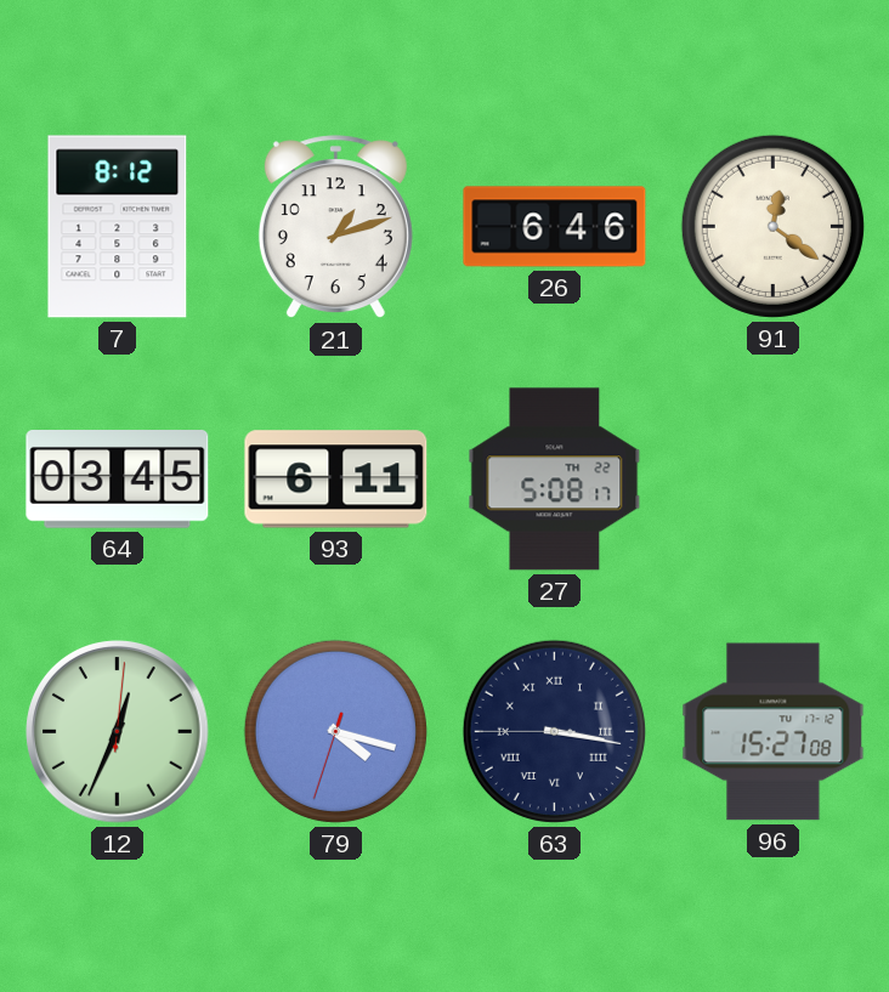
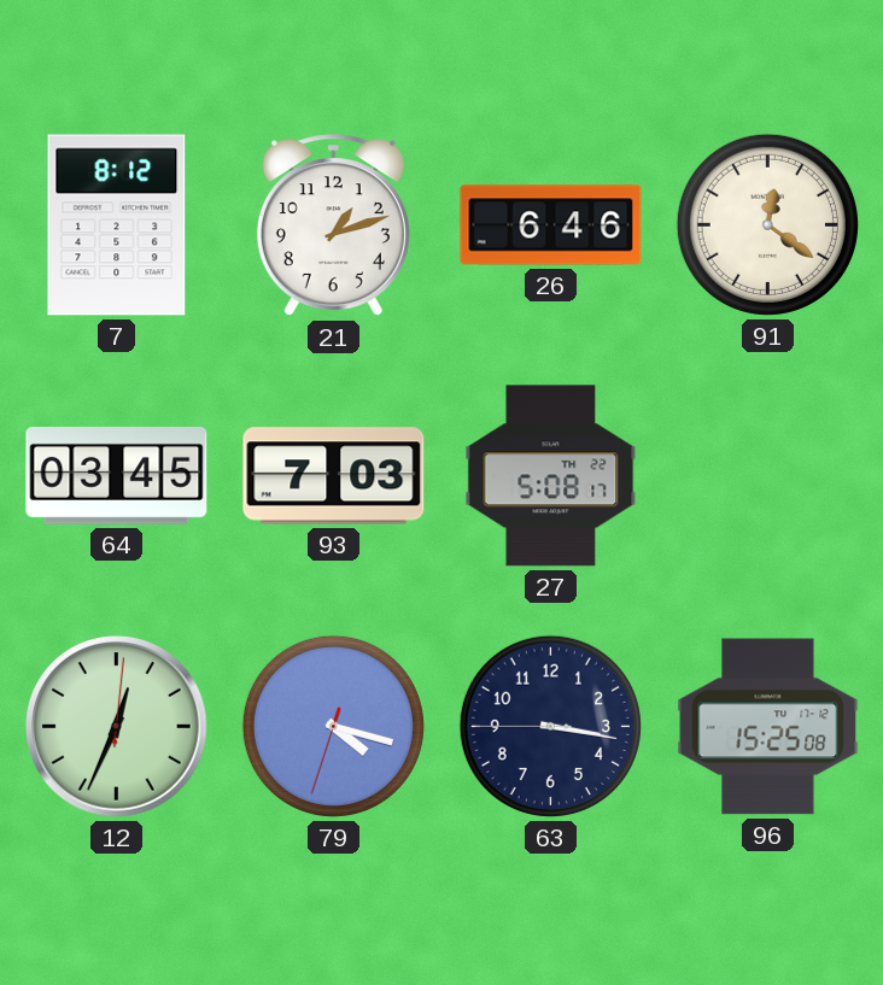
93: 6:11 -> 7:03
63 numerals: Roman -> Arabic
96: 15:27 -> 15:25
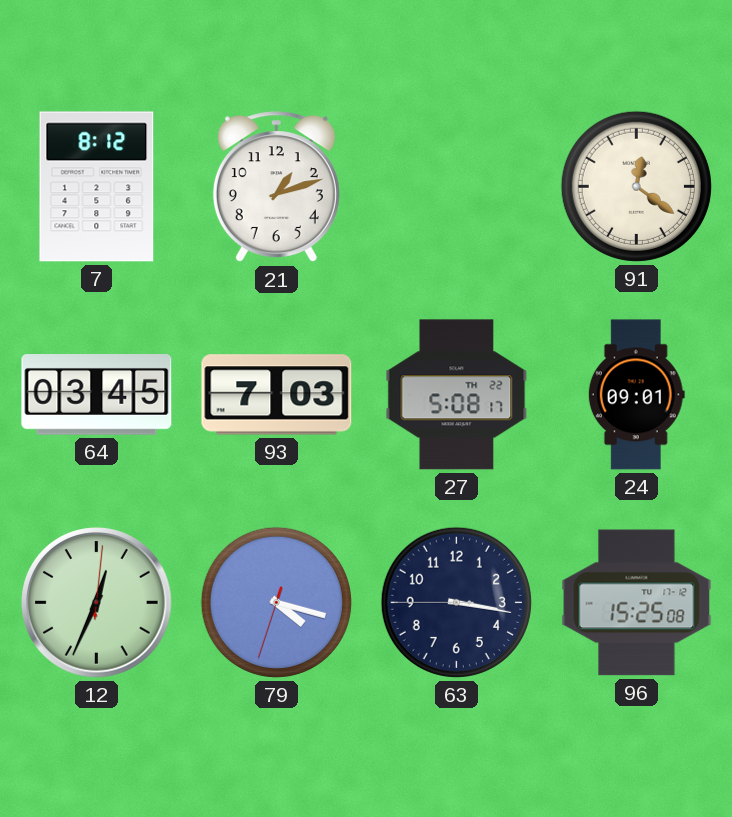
26: 6:46 -> none
24: none -> 09:01
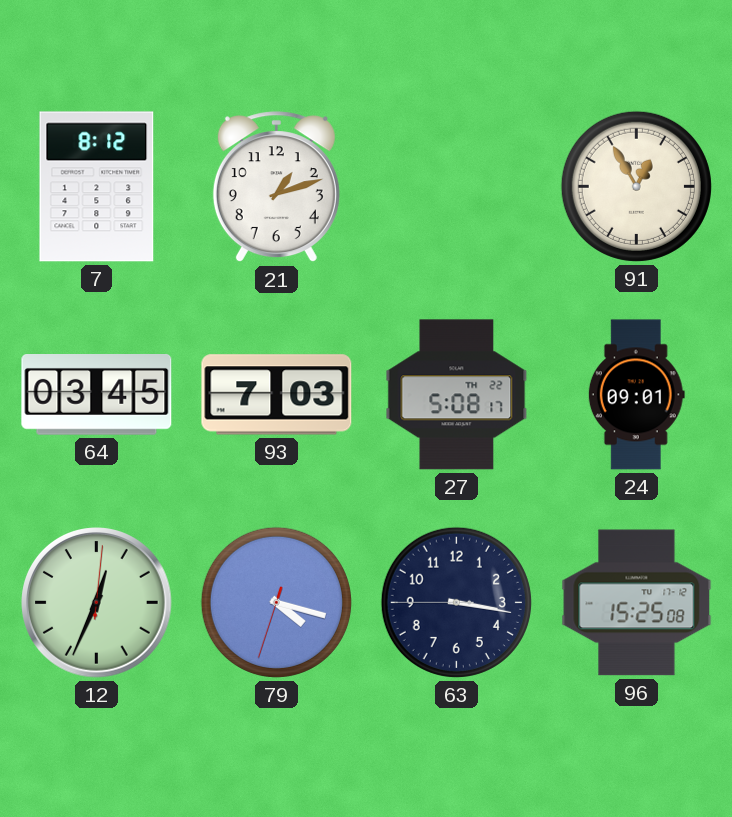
91: 12:21 -> 12:55
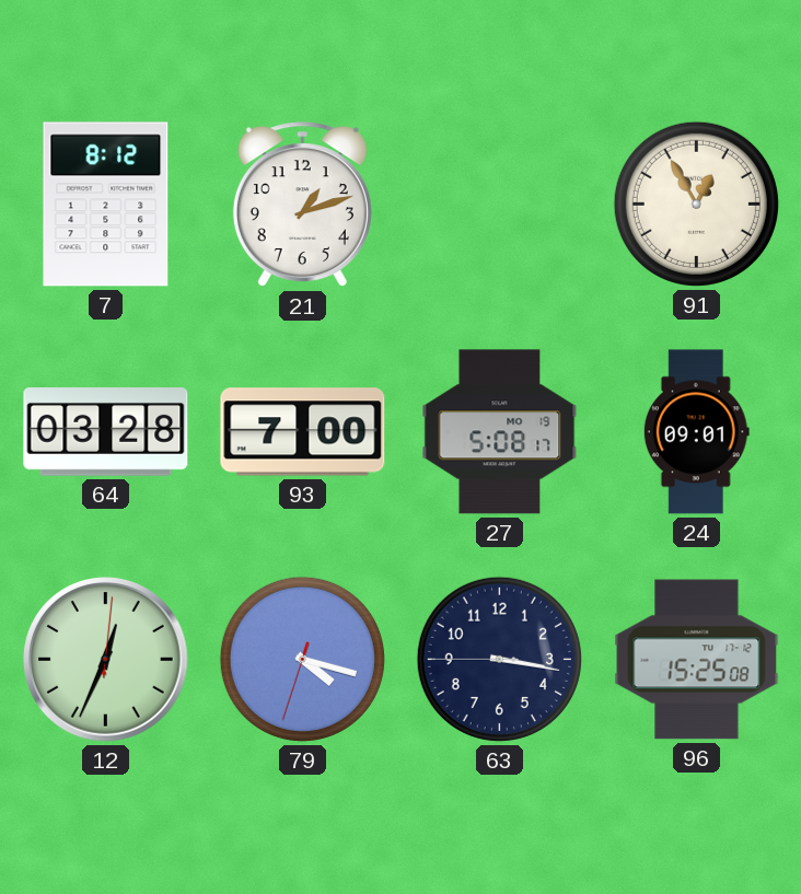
64: 03:45 -> 03:28
93: 7:03 -> 7:00
27 date: TH 22 -> MO 19
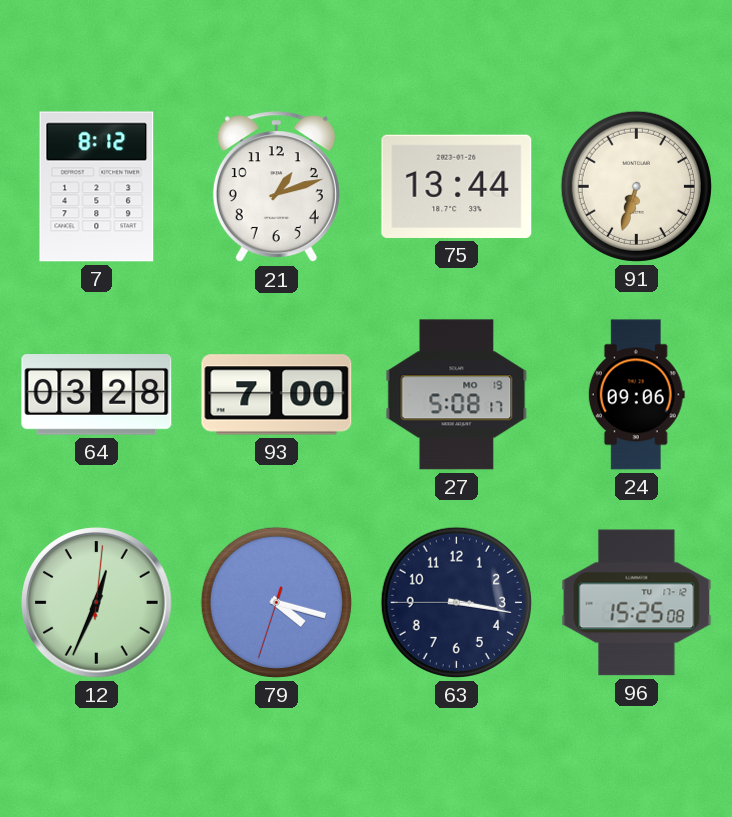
75: none -> 13:44
91: 12:55 -> 6:33
24: 09:01 -> 09:06
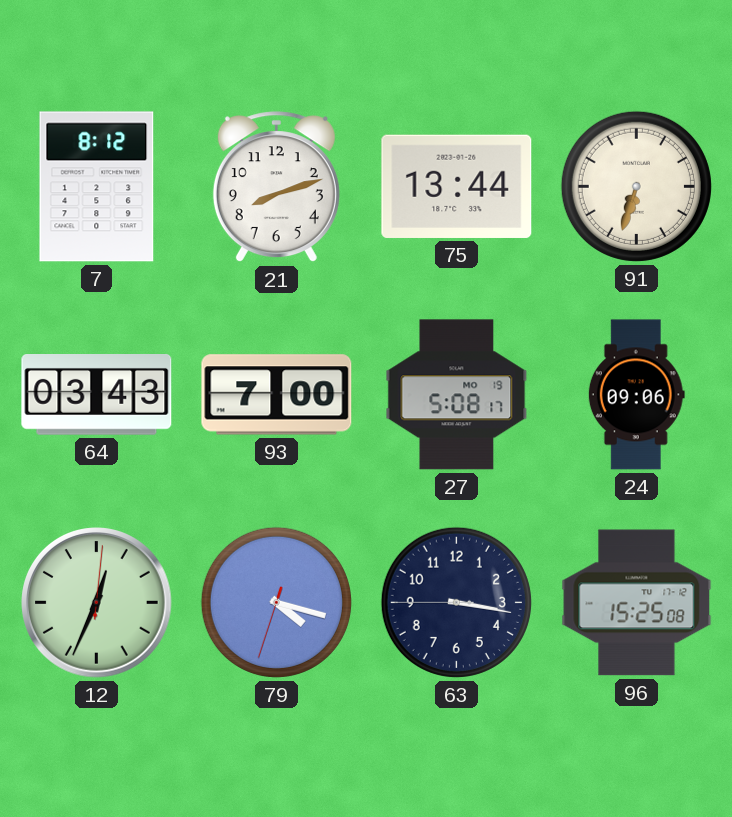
21: 1:12 -> 8:12
64: 03:28 -> 03:43
